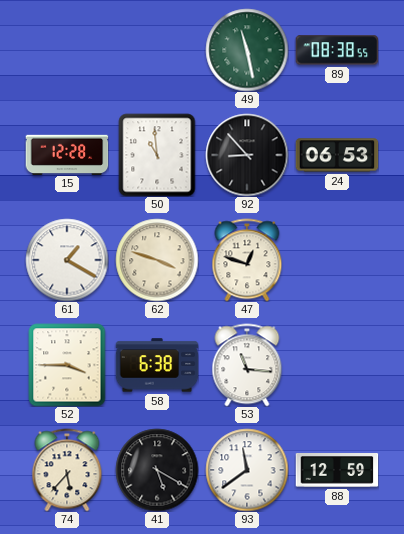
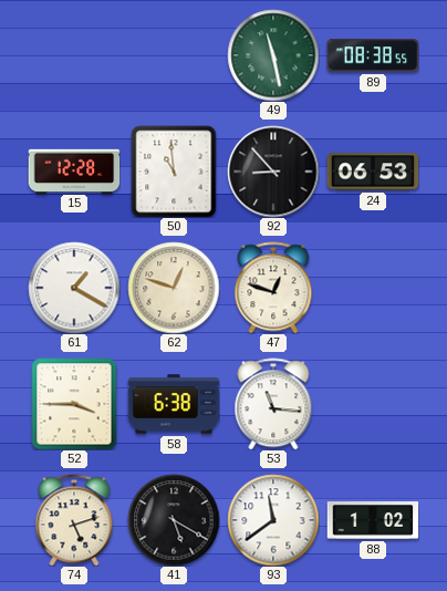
62: 3:48 -> 12:48
74: 5:37 -> 5:12
88: 12:59 -> 1:02
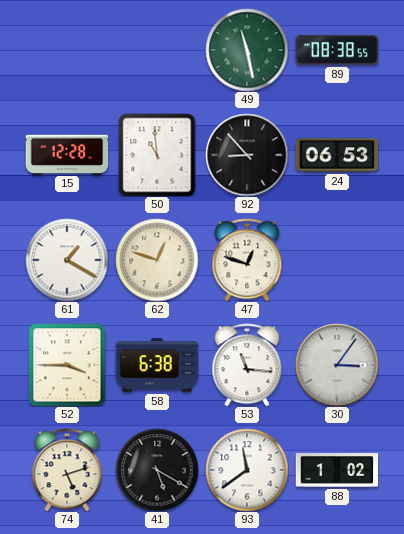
30: none -> 3:06
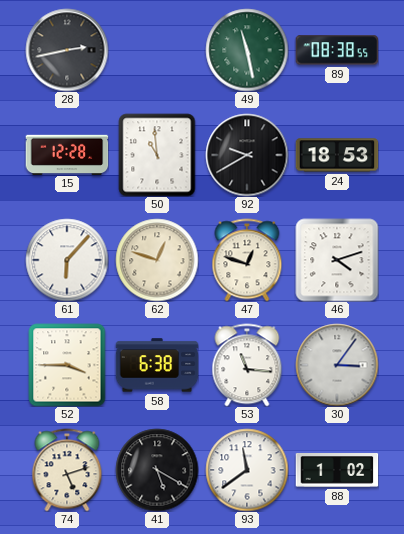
28: none -> 2:43
92: 8:53 -> 9:40
24: 06:53 -> 18:53
61: 1:20 -> 6:07
46: none -> 4:12
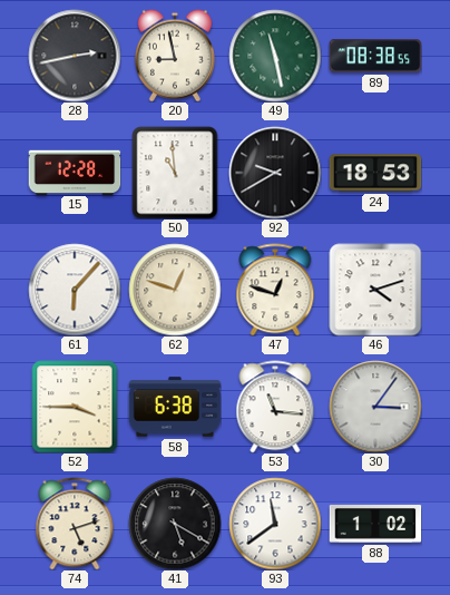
20: none -> 8:58
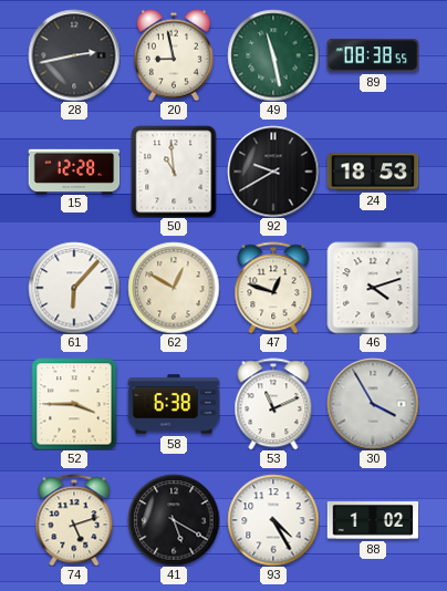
62: 12:48 -> 12:50
53: 11:16 -> 11:11
30: 3:06 -> 3:55
93: 11:39 -> 4:25
